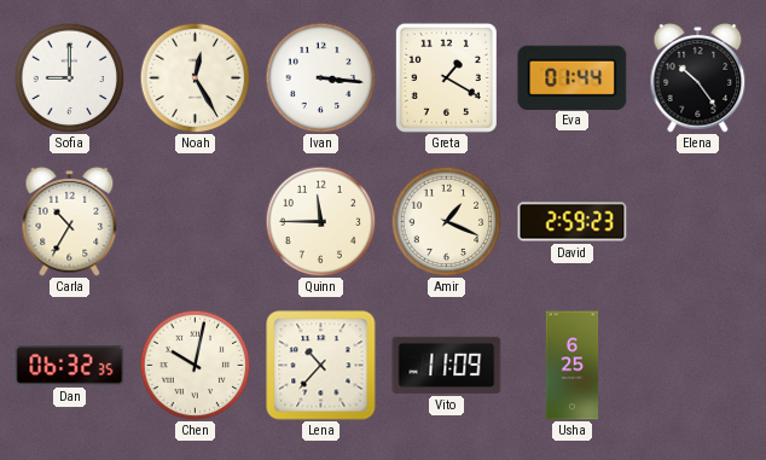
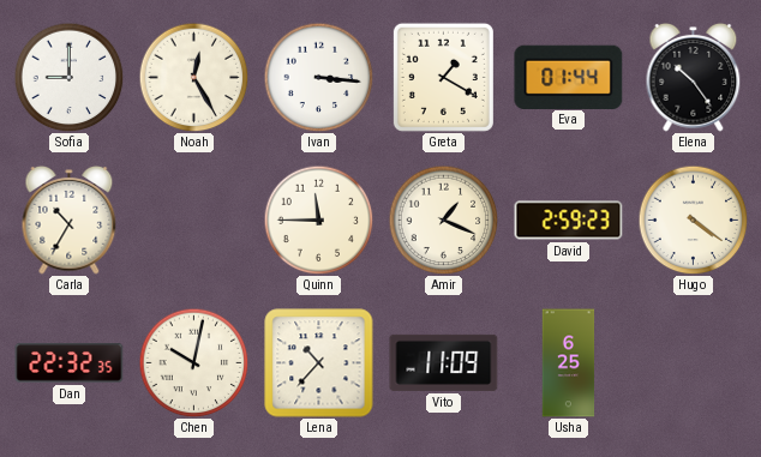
Hugo: none -> 4:21
Dan: 06:32 -> 22:32
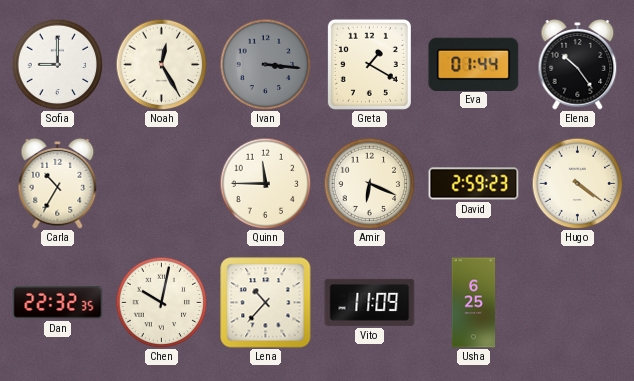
Ivan dial: white -> grey
Amir: 1:19 -> 6:19
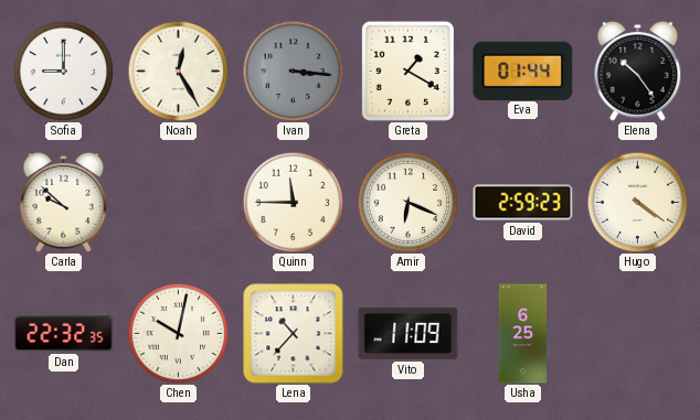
Carla: 10:35 -> 9:52
